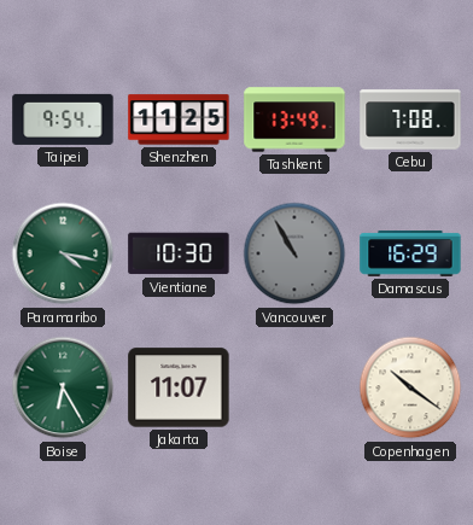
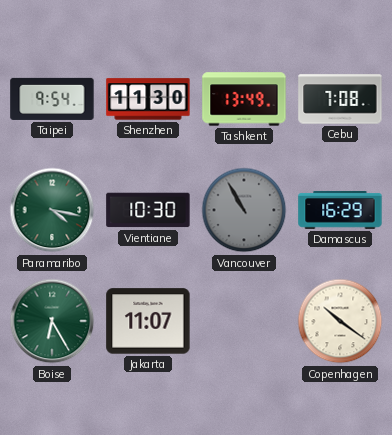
Shenzhen: 11:25 -> 11:30
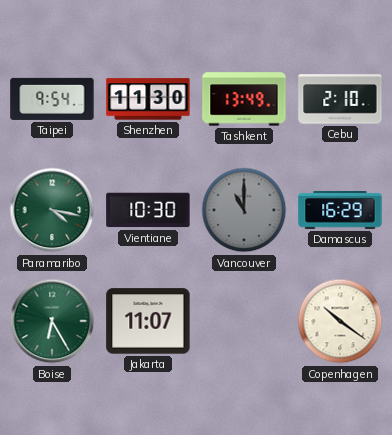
Cebu: 7:08 -> 2:10
Vancouver: 10:55 -> 11:00
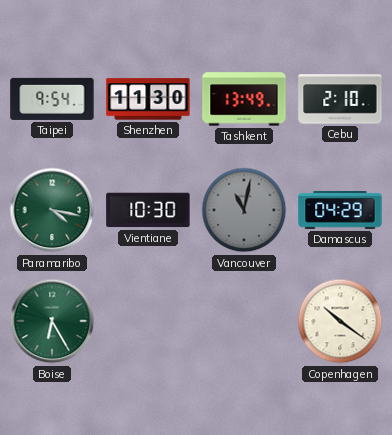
Vancouver: 11:00 -> 11:02
Damascus: 16:29 -> 04:29
Jakarta: 11:07 -> none
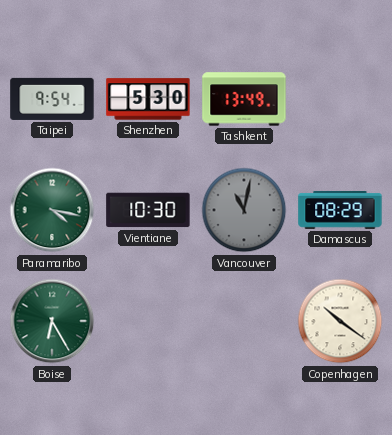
Shenzhen: 11:30 -> 5:30
Cebu: 2:10 -> none
Damascus: 04:29 -> 08:29
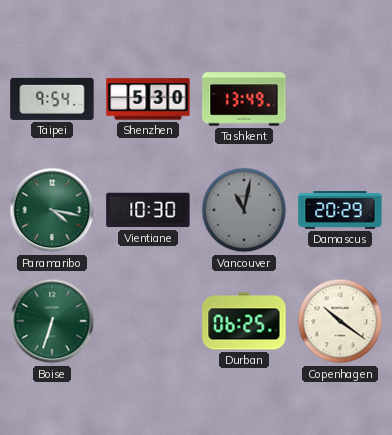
Damascus: 08:29 -> 20:29
Boise: 6:25 -> 6:33
Durban: none -> 06:25
